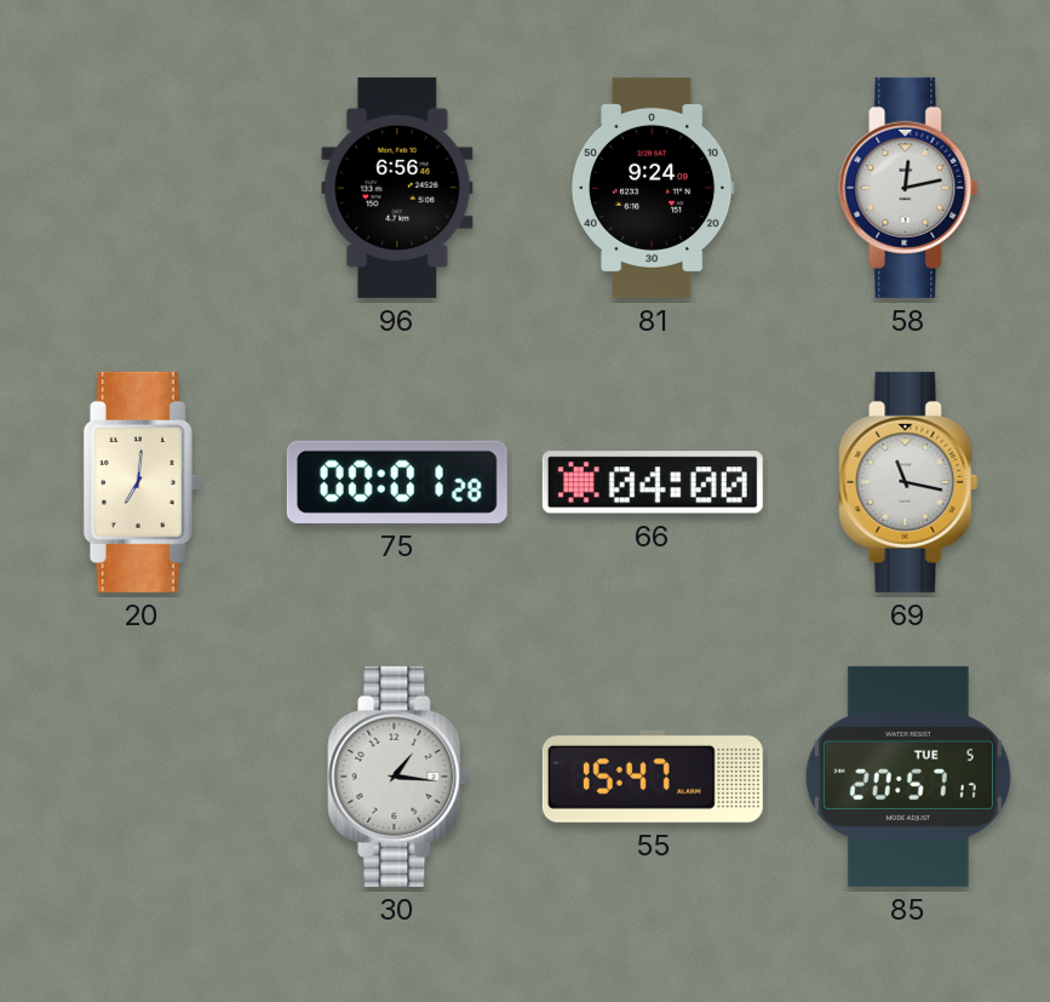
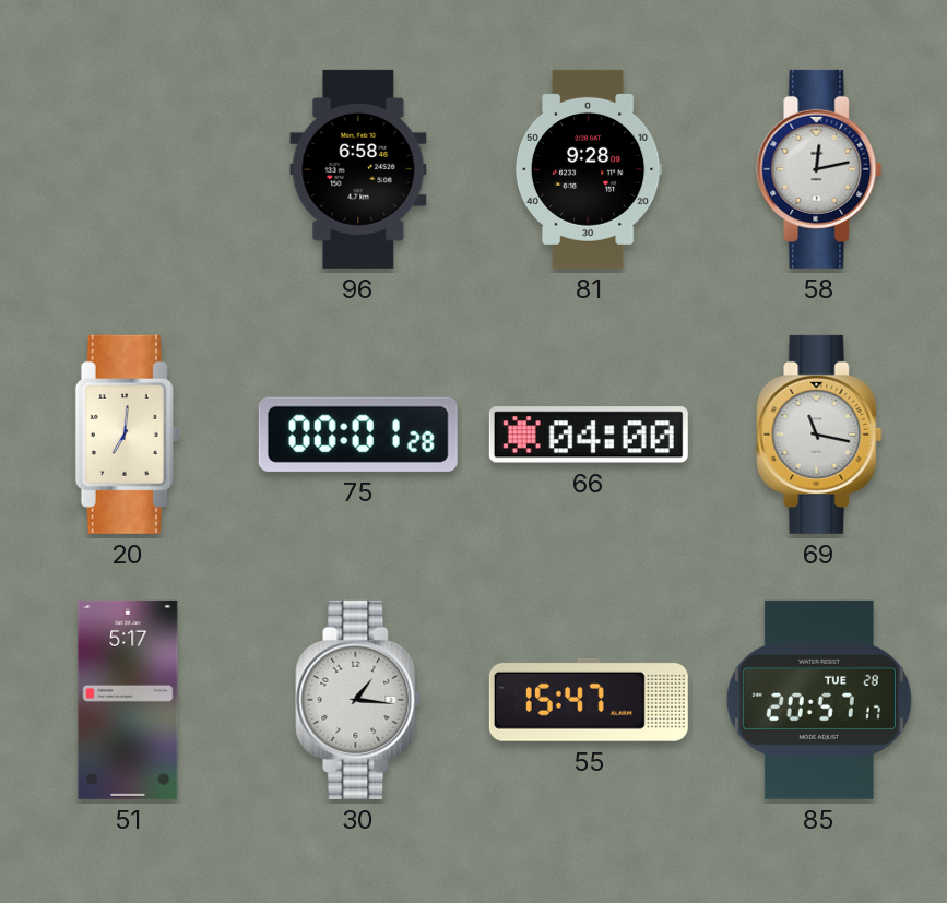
96: 6:56 -> 6:58
81: 9:24 -> 9:28
51: none -> 5:17
85 date: TUE 5 -> TUE 28
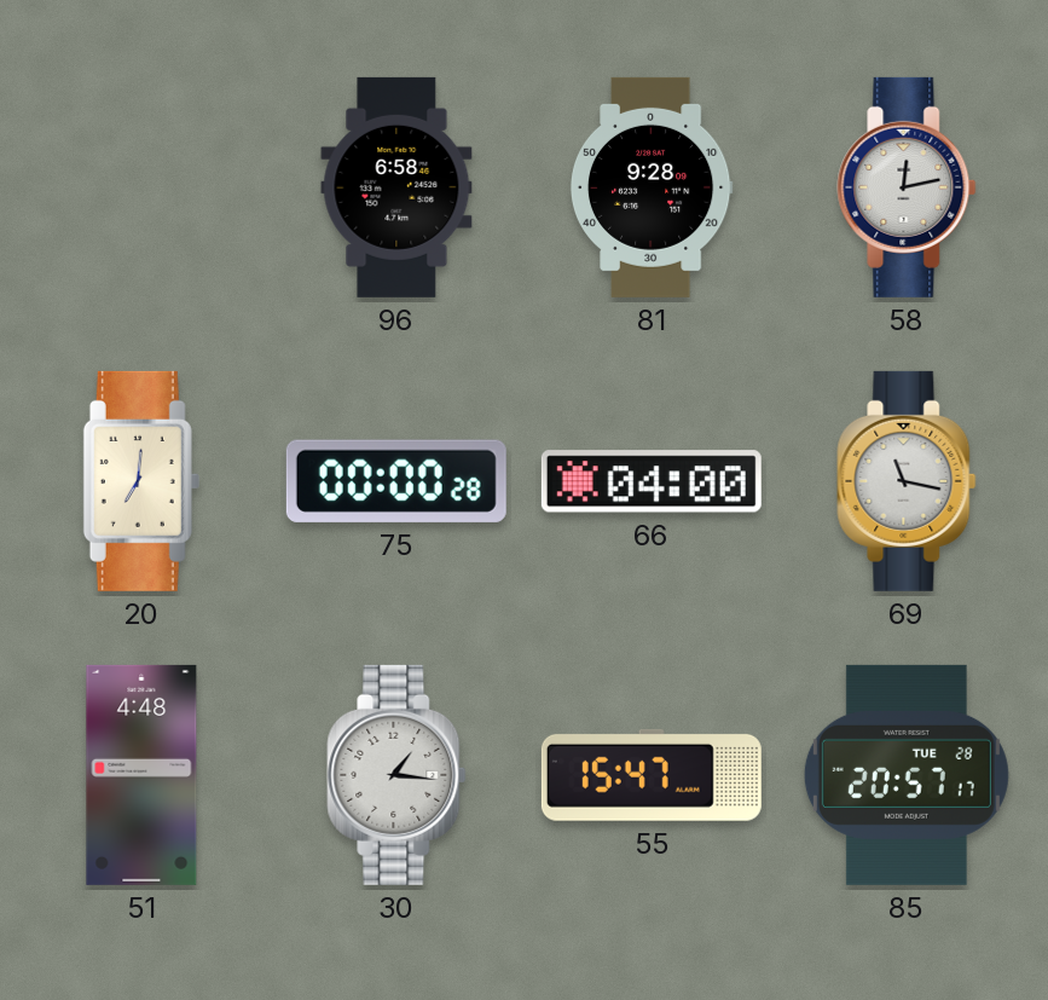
75: 00:01 -> 00:00
51: 5:17 -> 4:48
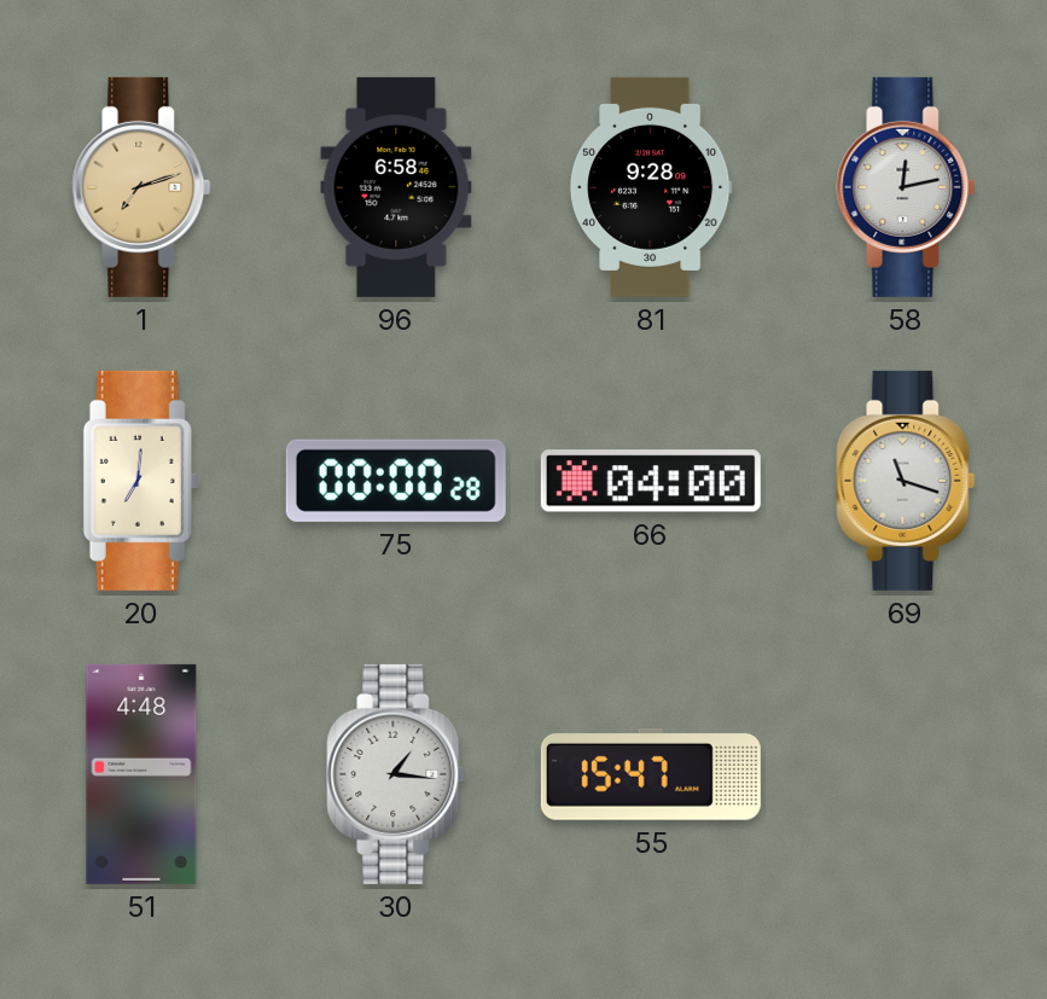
1: none -> 7:12
69: 11:17 -> 11:18
85: 20:57 -> none
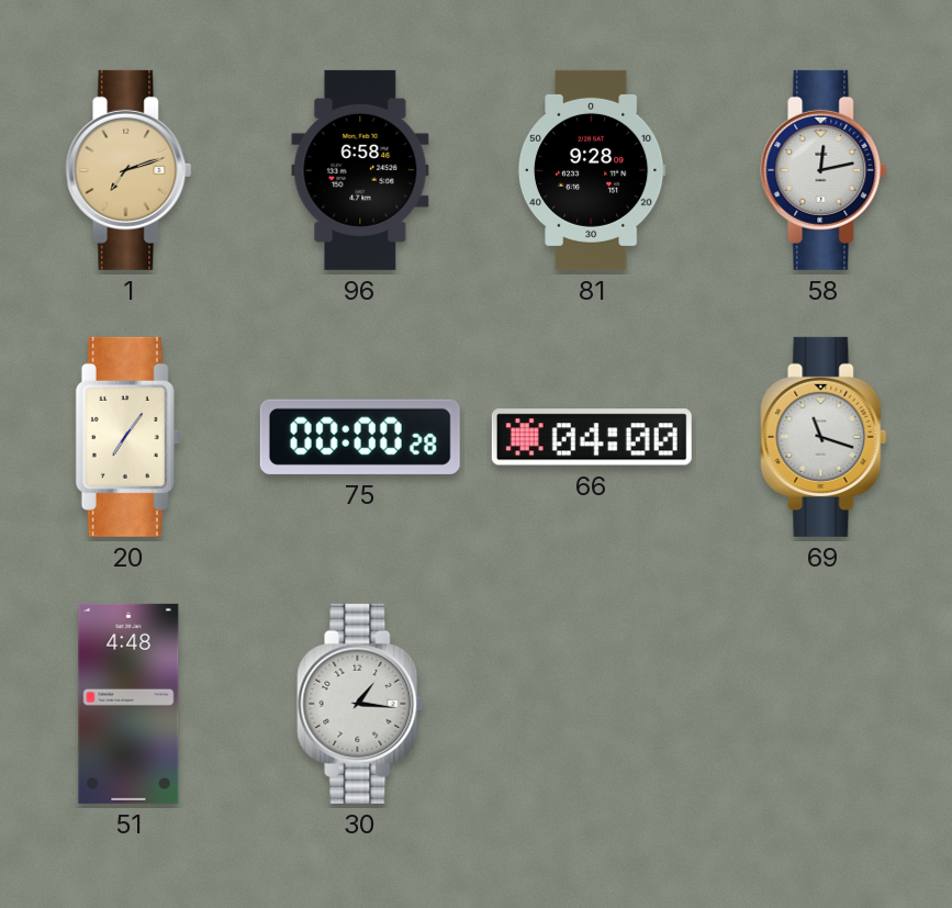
20: 7:01 -> 7:06
55: 15:47 -> none
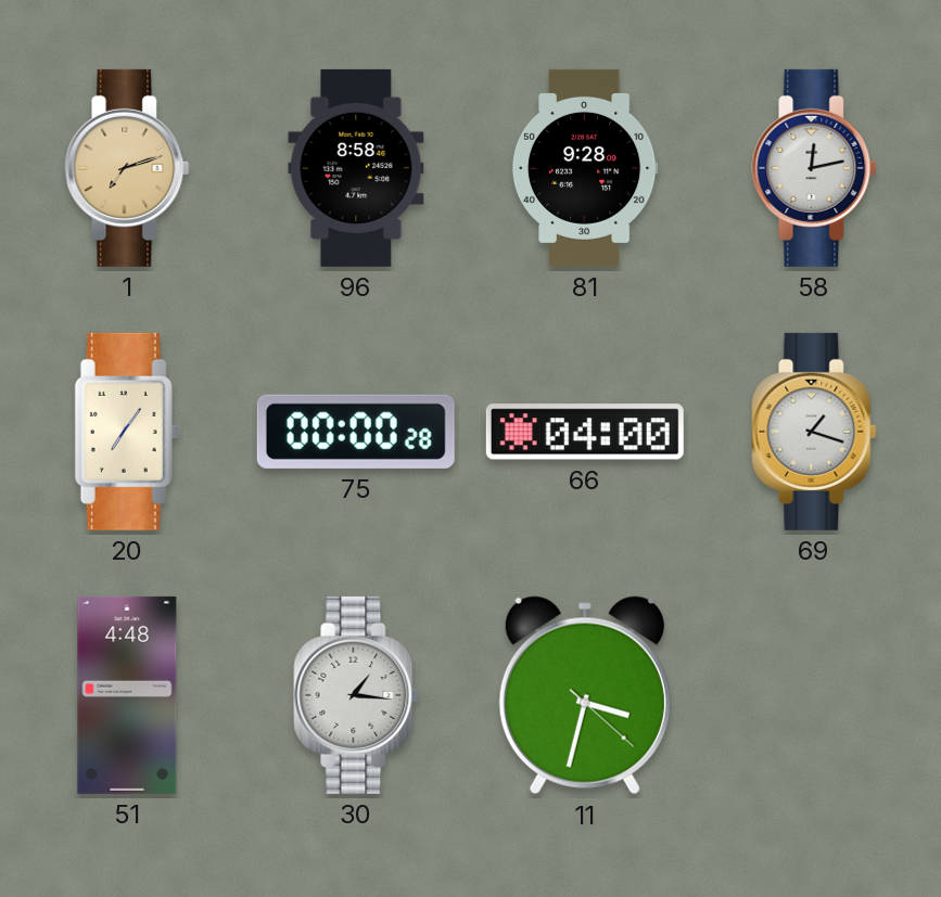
96: 6:58 -> 8:58
69: 11:18 -> 1:18
11: none -> 3:32
